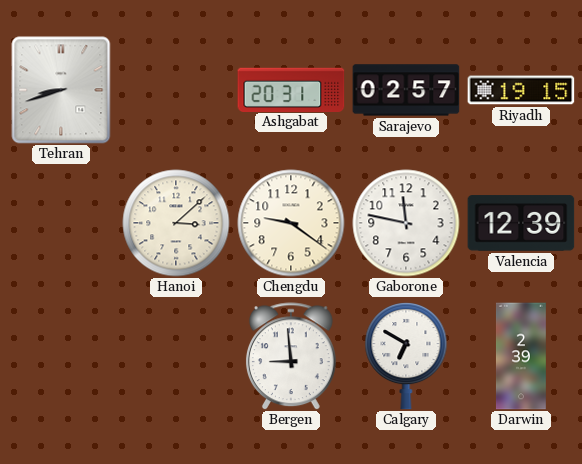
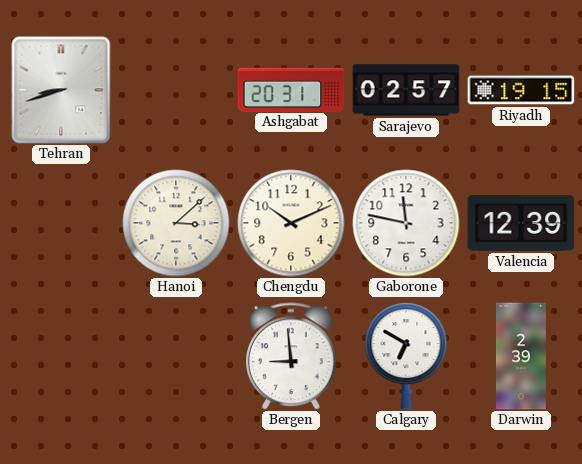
Chengdu: 9:21 -> 10:11
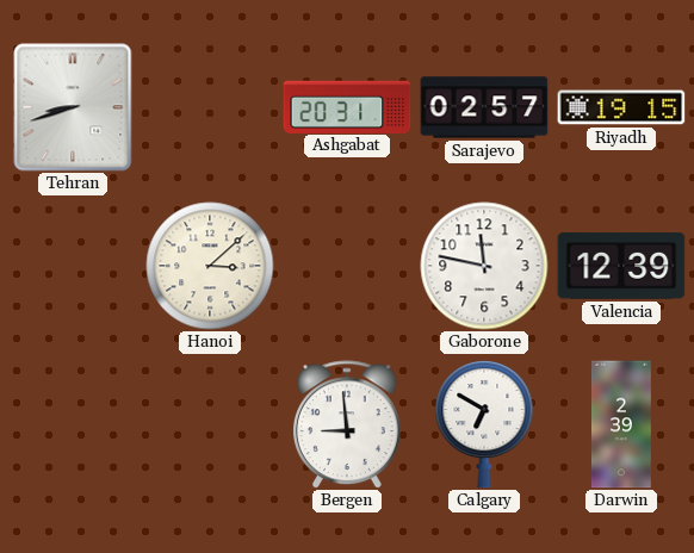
Chengdu: 10:11 -> none
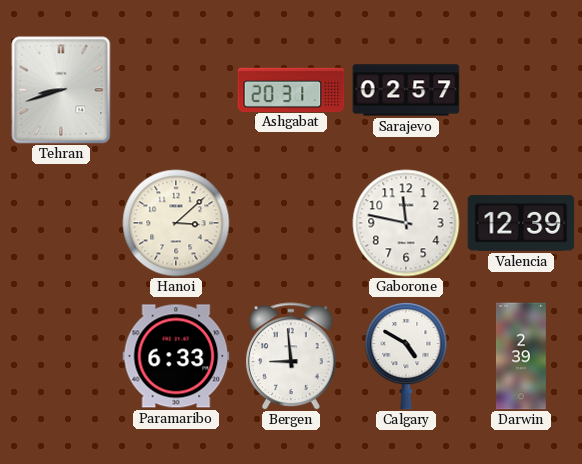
Riyadh: 19:15 -> none
Paramaribo: none -> 6:33
Calgary: 6:50 -> 4:50
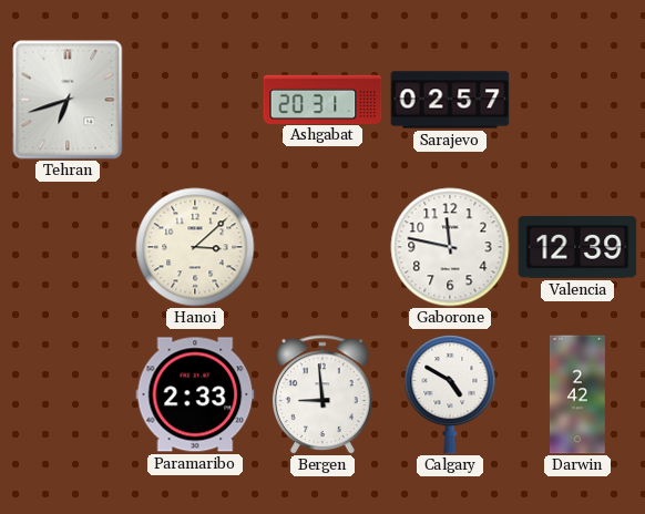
Tehran: 8:42 -> 6:42
Paramaribo: 6:33 -> 2:33
Darwin: 2:39 -> 2:42
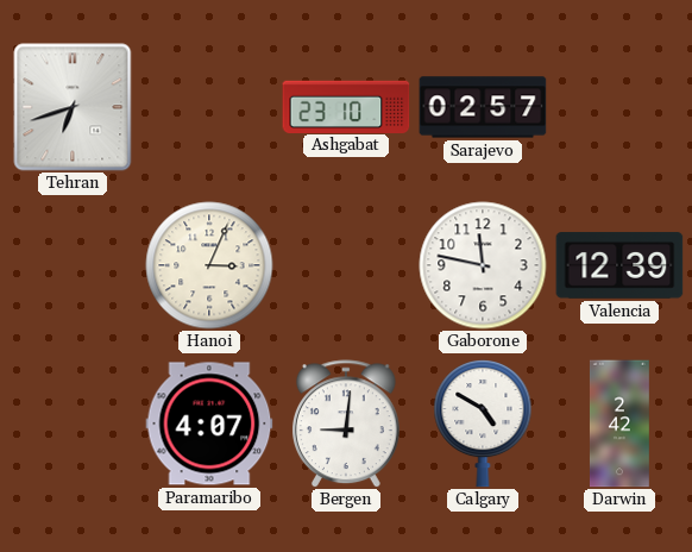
Ashgabat: 20:31 -> 23:10
Hanoi: 3:08 -> 3:04
Paramaribo: 2:33 -> 4:07
Bergen: 8:59 -> 9:01
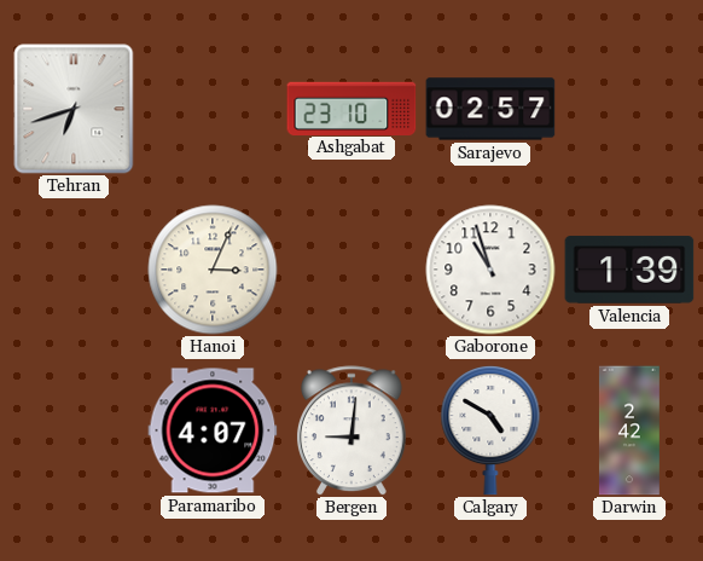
Gaborone: 11:47 -> 10:57
Valencia: 12:39 -> 1:39
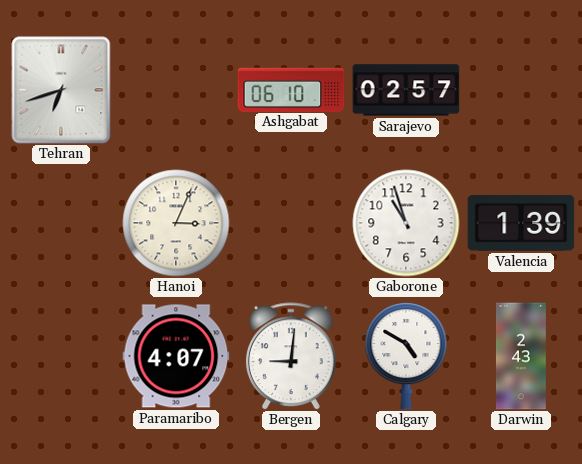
Ashgabat: 23:10 -> 06:10
Darwin: 2:42 -> 2:43
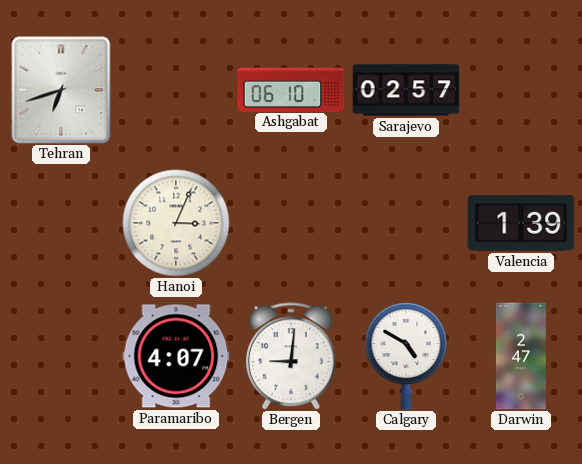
Gaborone: 10:57 -> none
Darwin: 2:43 -> 2:47
